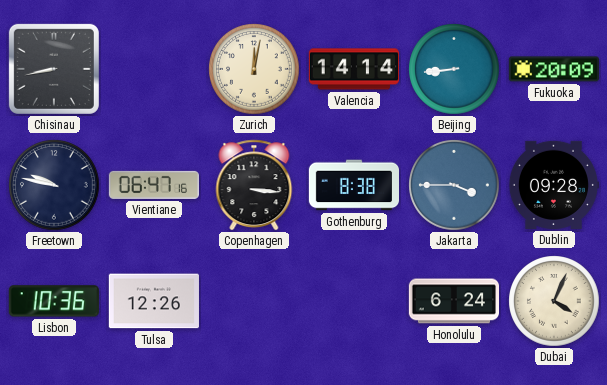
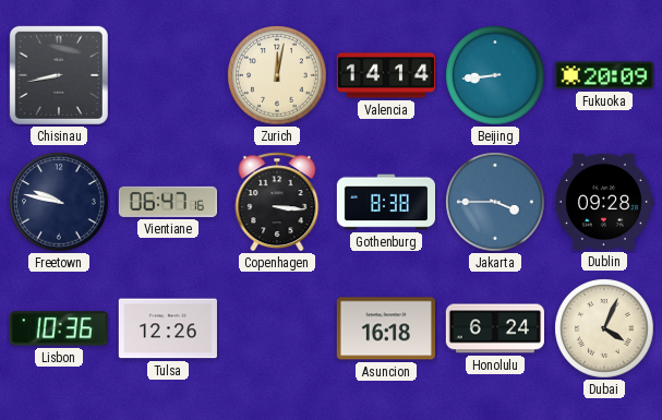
Asuncion: none -> 16:18
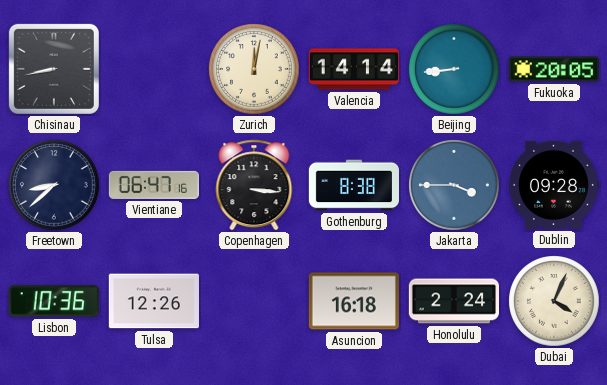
Fukuoka: 20:09 -> 20:05
Freetown: 9:47 -> 8:38
Honolulu: 6:24 -> 2:24
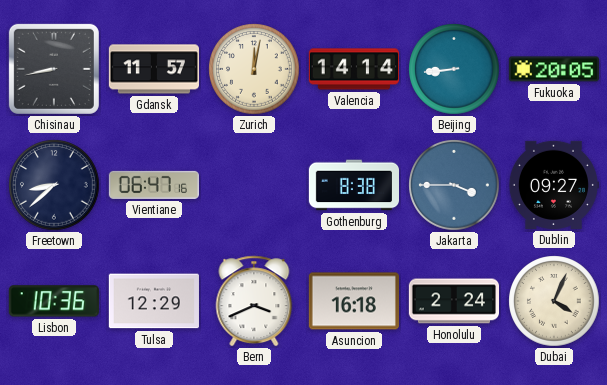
Gdansk: none -> 11:57
Copenhagen: 3:16 -> none
Dublin: 09:28 -> 09:27
Tulsa: 12:26 -> 12:29
Bern: none -> 3:41
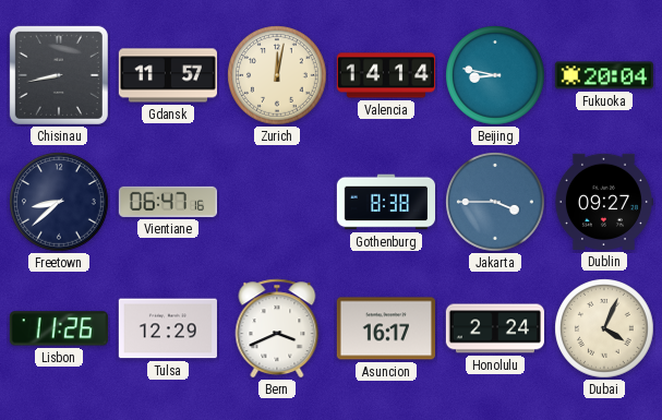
Beijing: 8:44 -> 8:47
Fukuoka: 20:05 -> 20:04
Lisbon: 10:36 -> 11:26
Asuncion: 16:18 -> 16:17
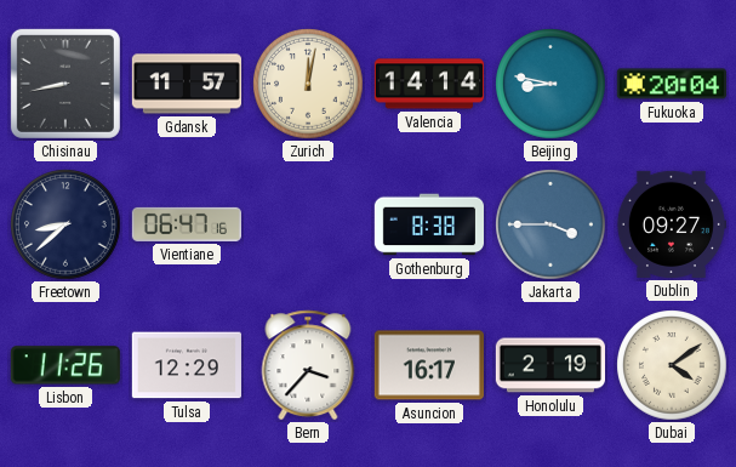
Bern: 3:41 -> 3:37
Honolulu: 2:24 -> 2:19
Dubai: 4:04 -> 4:09
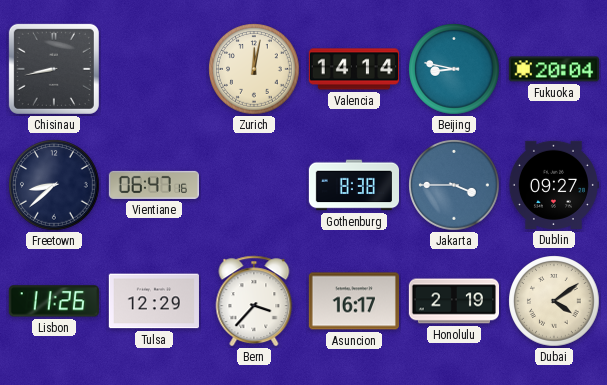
Gdansk: 11:57 -> none
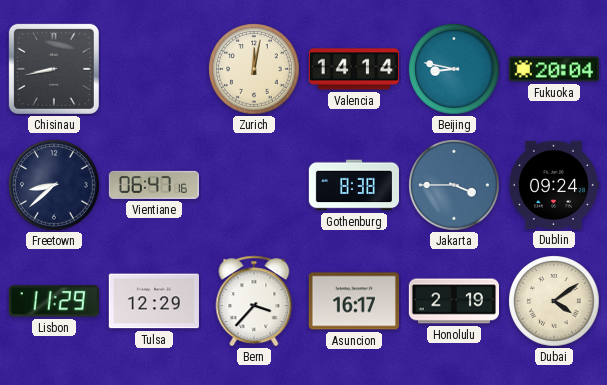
Dublin: 09:27 -> 09:24
Lisbon: 11:26 -> 11:29
